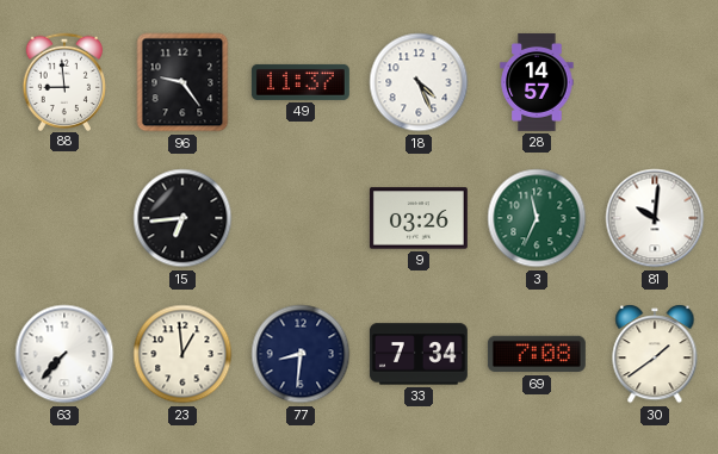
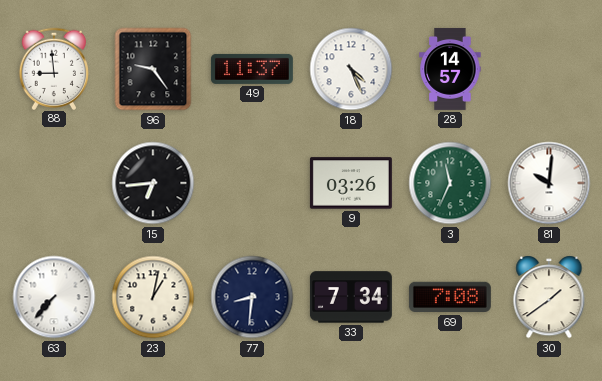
23: 12:59 -> 1:02
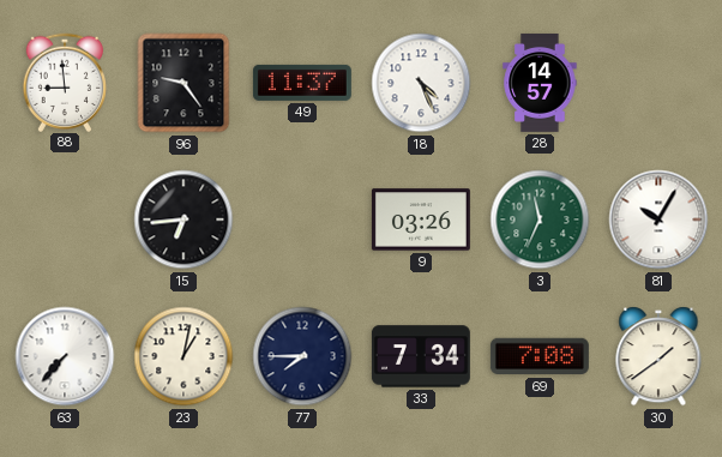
81: 10:01 -> 10:05
77: 8:31 -> 7:45
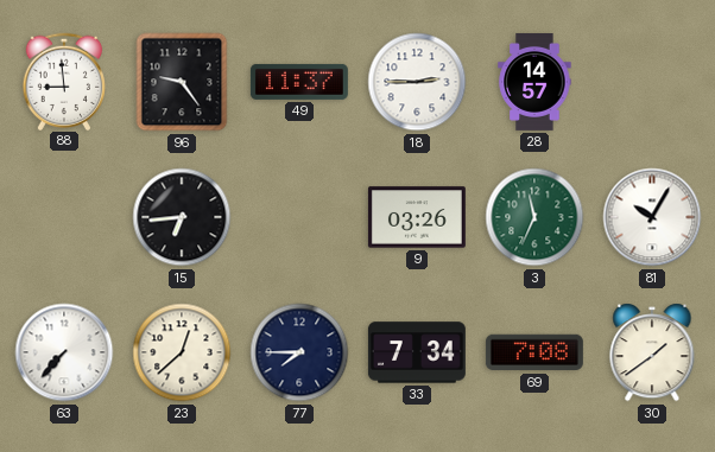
18: 4:26 -> 2:45
23: 1:02 -> 12:38
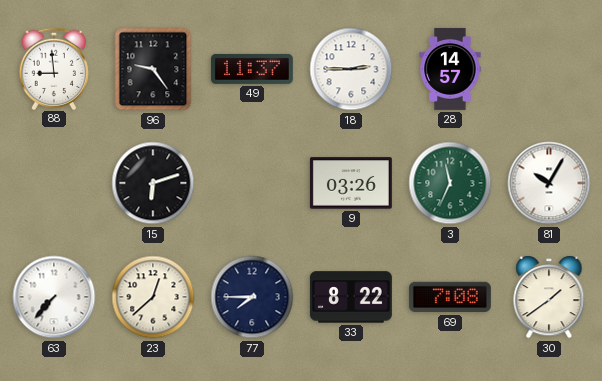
15: 6:44 -> 6:12
33: 7:34 -> 8:22
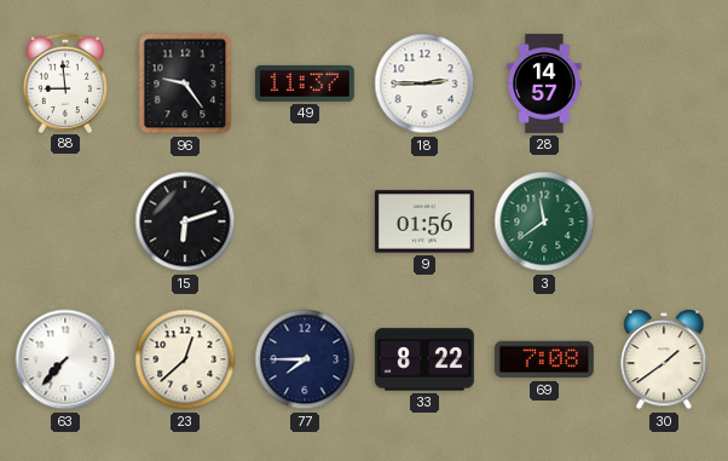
9: 03:26 -> 01:56
3: 11:34 -> 11:39
81: 10:05 -> none
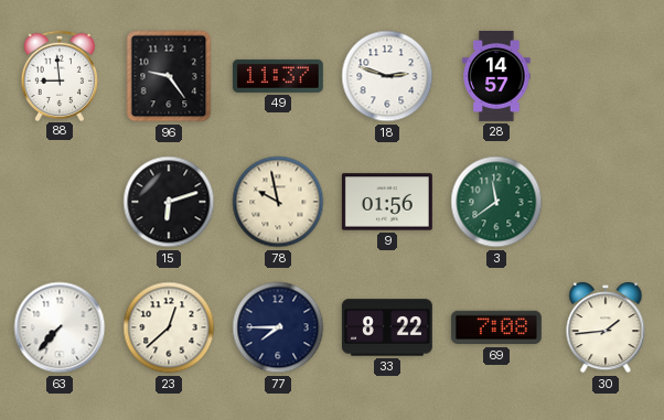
18: 2:45 -> 2:48
78: none -> 9:58
30: 1:39 -> 1:44
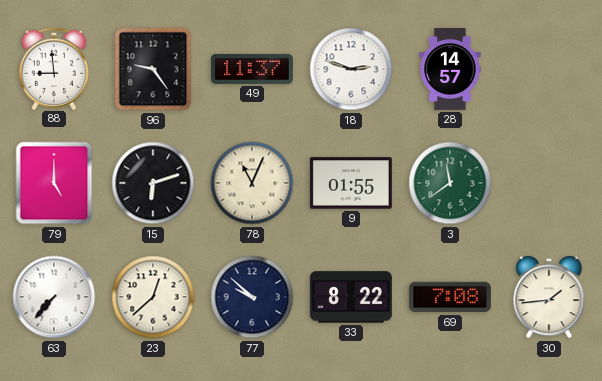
79: none -> 5:00
78: 9:58 -> 11:04
9: 01:56 -> 01:55
77: 7:45 -> 9:52
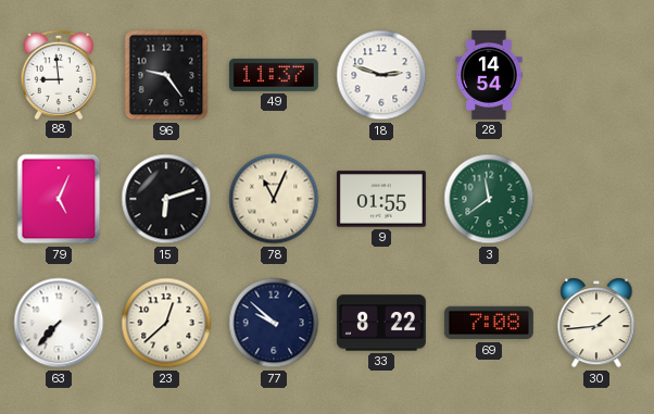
28: 14:57 -> 14:54
79: 5:00 -> 5:04
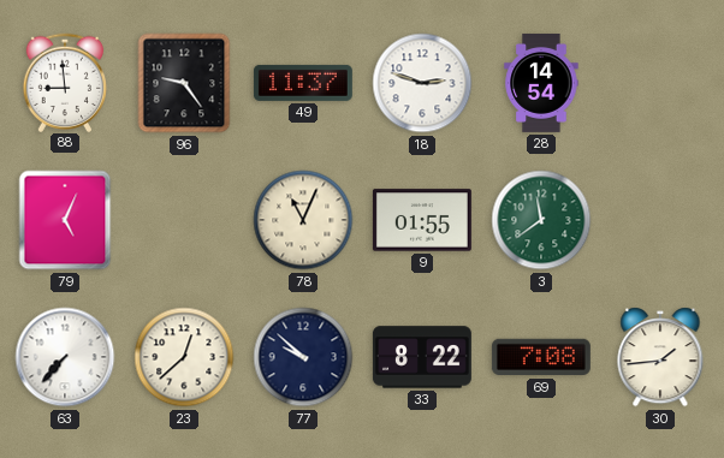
15: 6:12 -> none
